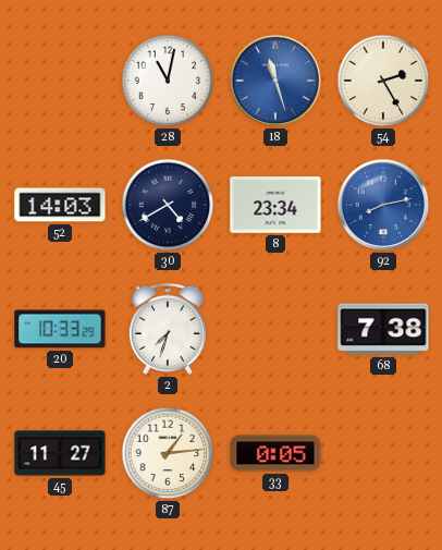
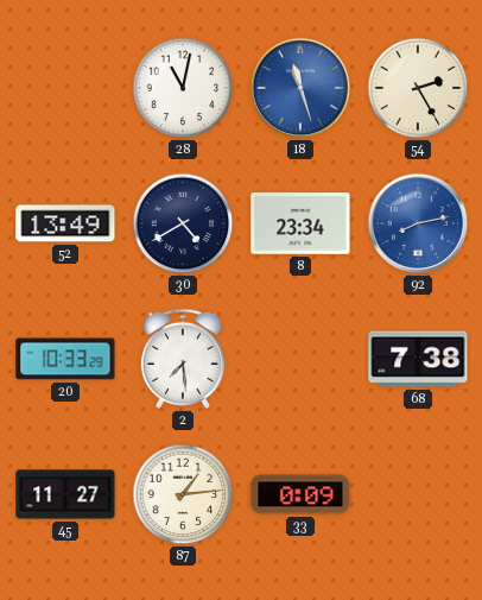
52: 14:03 -> 13:49
2: 7:33 -> 7:29
33: 0:05 -> 0:09
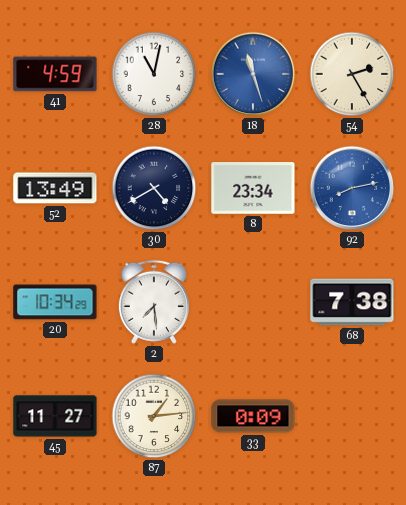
41: none -> 4:59
20: 10:33 -> 10:34
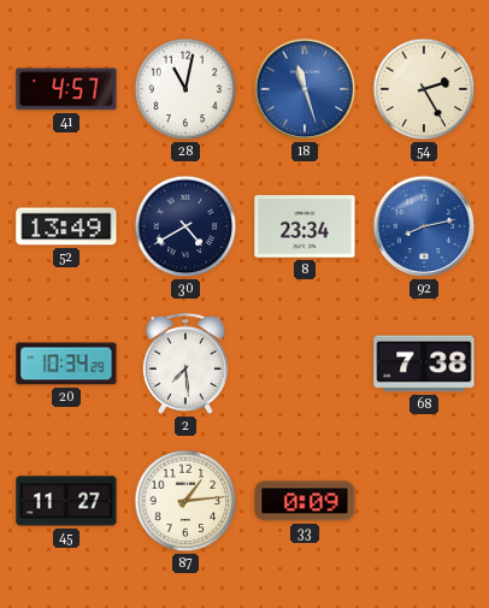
41: 4:59 -> 4:57
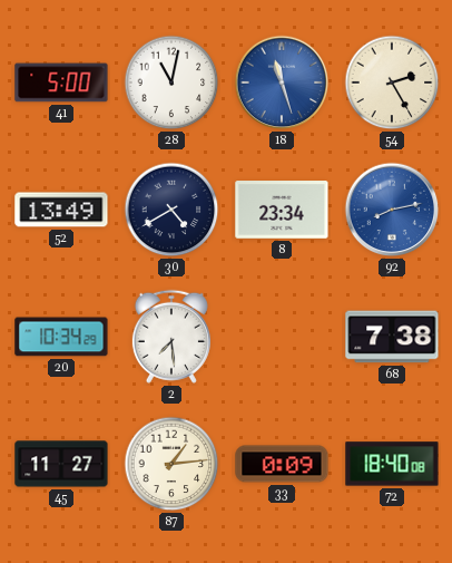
41: 4:57 -> 5:00
72: none -> 18:40
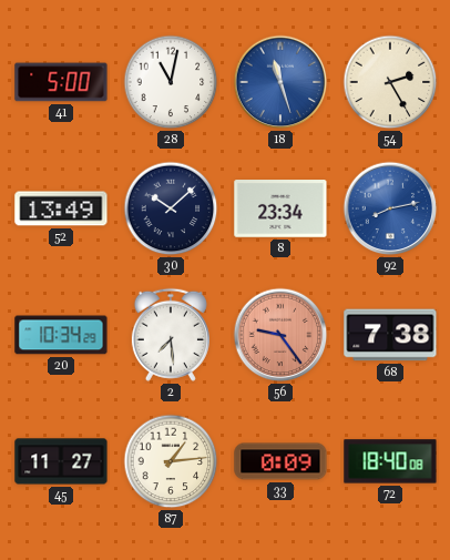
30: 4:40 -> 10:08
56: none -> 9:24
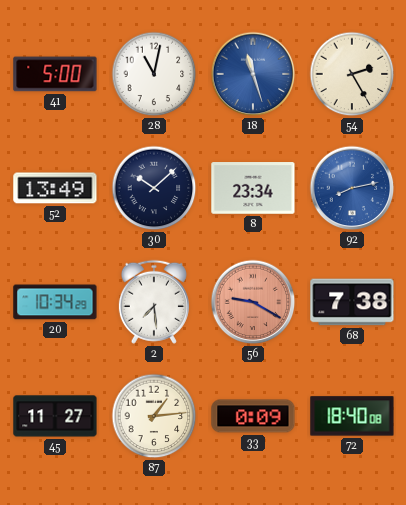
56: 9:24 -> 9:20
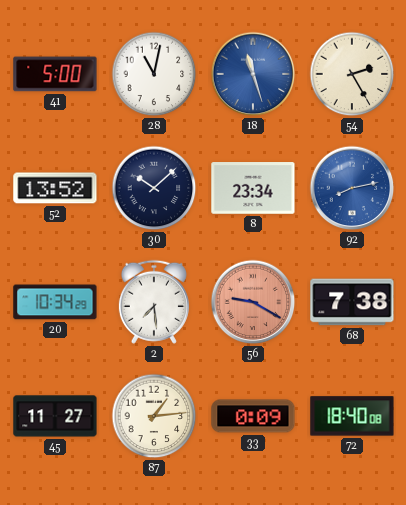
52: 13:49 -> 13:52
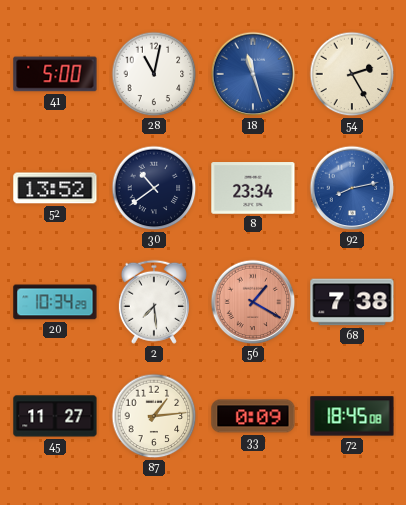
30: 10:08 -> 10:39
56: 9:20 -> 1:20
72: 18:40 -> 18:45
